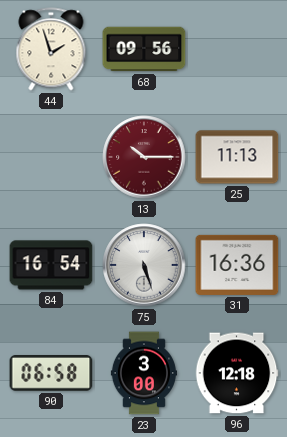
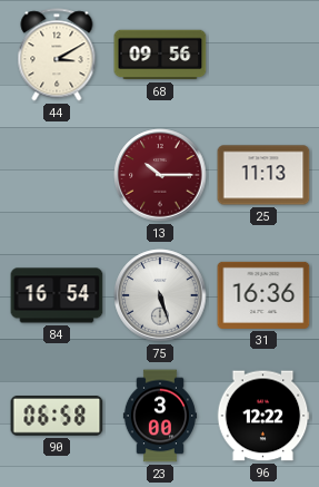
44: 1:57 -> 3:10
96: 12:18 -> 12:22
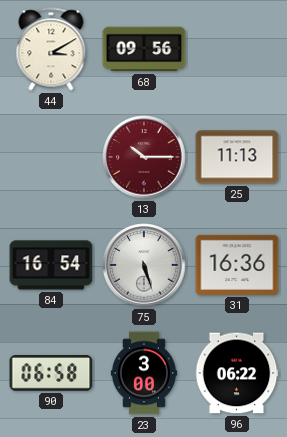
96: 12:22 -> 06:22
